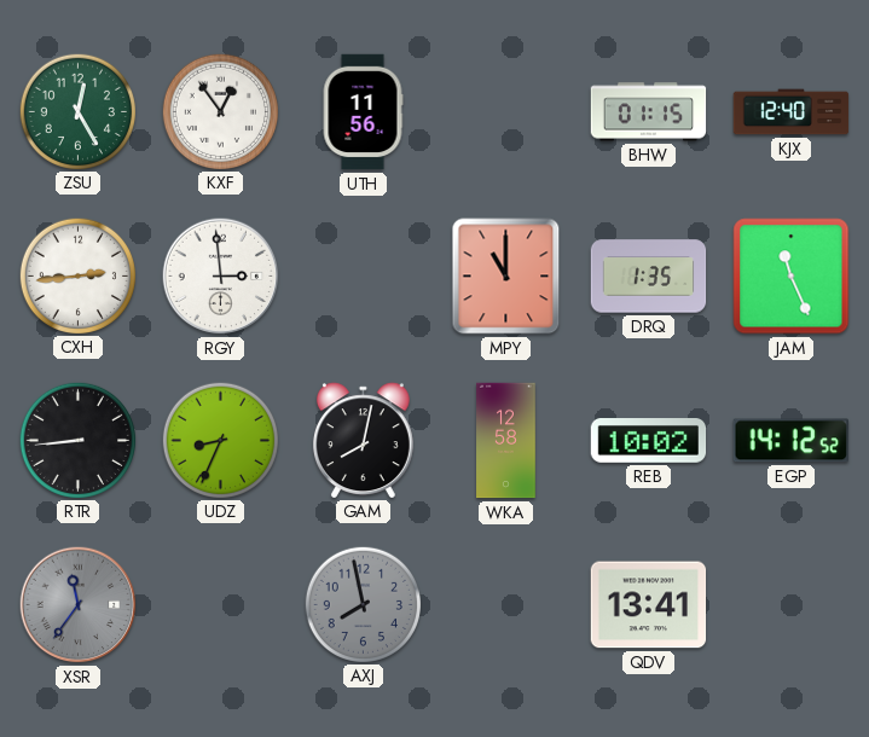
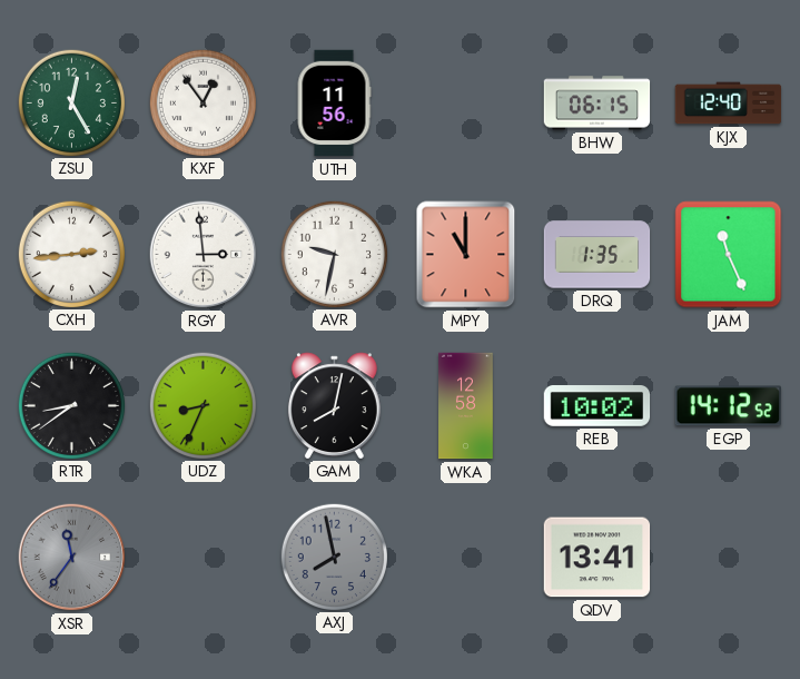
BHW: 01:15 -> 06:15
AVR: none -> 9:32
RTR: 8:44 -> 8:39
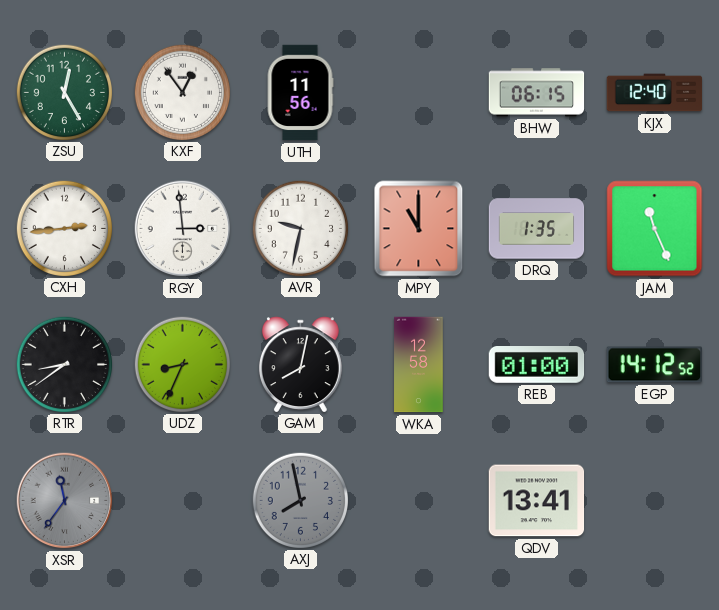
REB: 10:02 -> 01:00
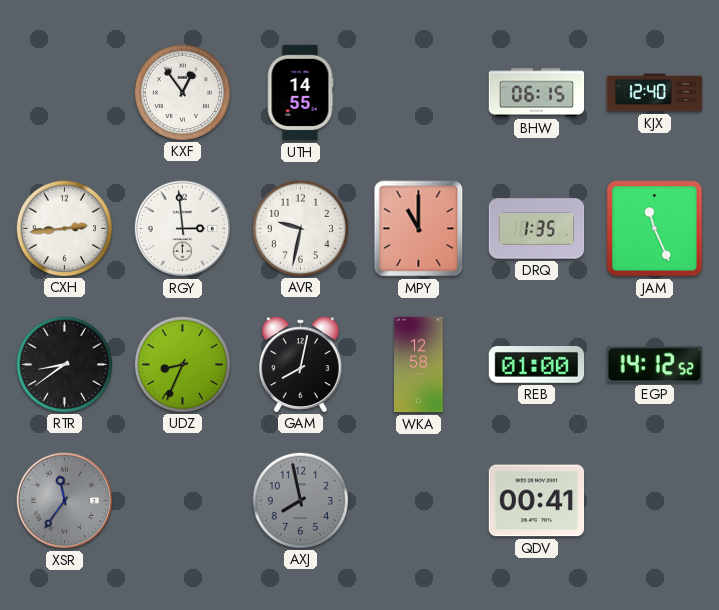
ZSU: 12:25 -> none
UTH: 11:56 -> 14:55
QDV: 13:41 -> 00:41
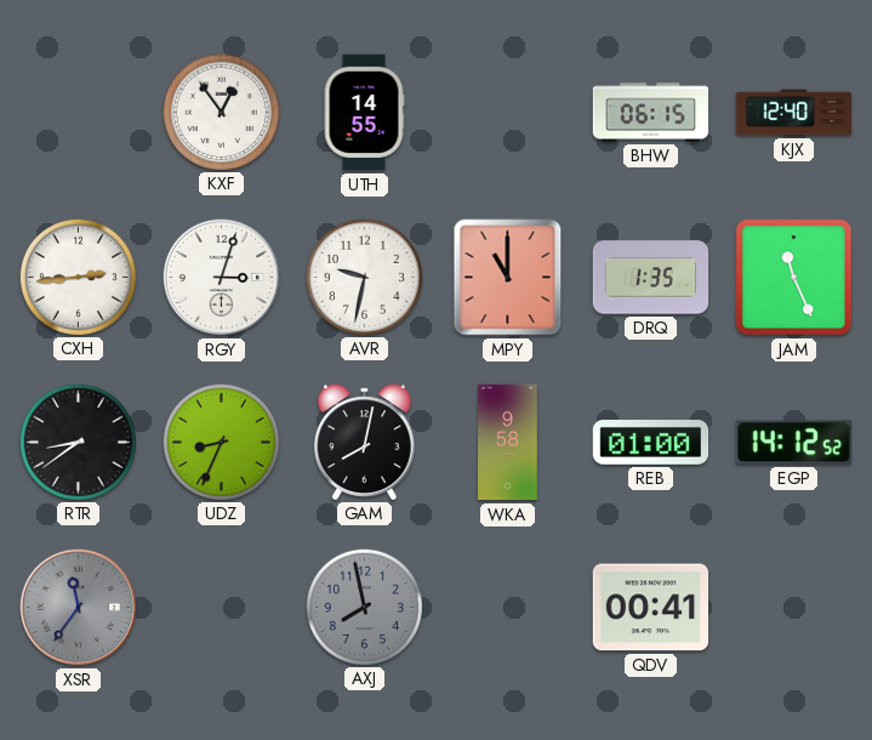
RGY: 2:59 -> 3:03
WKA: 12:58 -> 9:58
